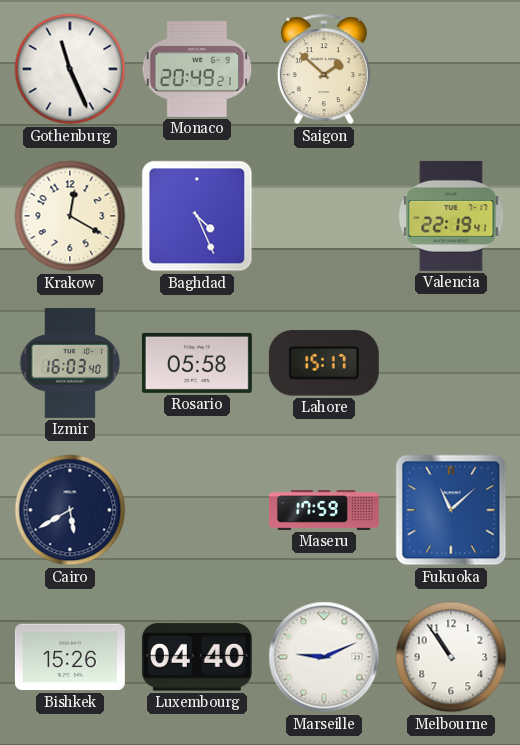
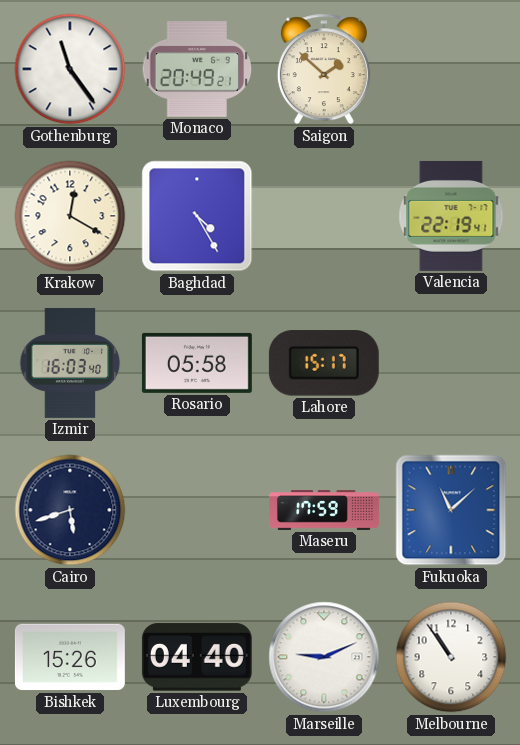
Gothenburg: 11:26 -> 11:24
Baghdad: 4:26 -> 4:25
Cairo: 5:40 -> 5:42
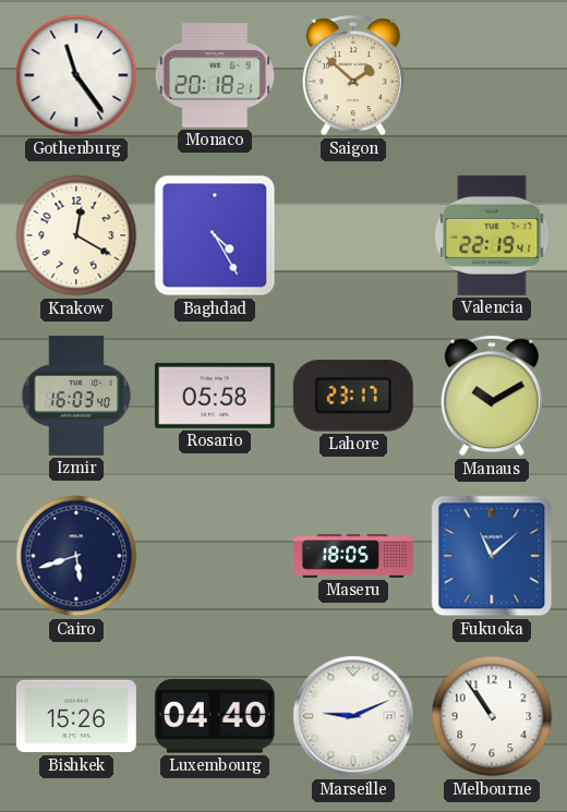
Monaco: 20:49 -> 20:18
Lahore: 15:17 -> 23:17
Manaus: none -> 10:10
Maseru: 17:59 -> 18:05
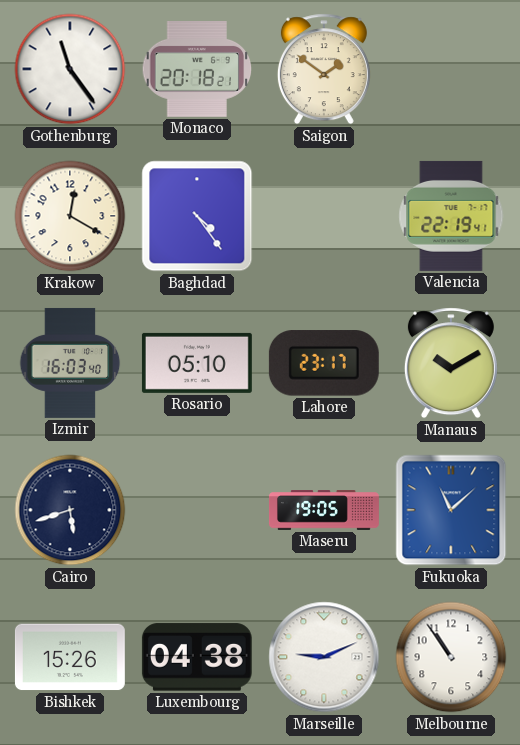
Saigon: 1:52 -> 1:51
Baghdad: 4:25 -> 4:24
Rosario: 05:58 -> 05:10
Maseru: 18:05 -> 19:05
Luxembourg: 04:40 -> 04:38
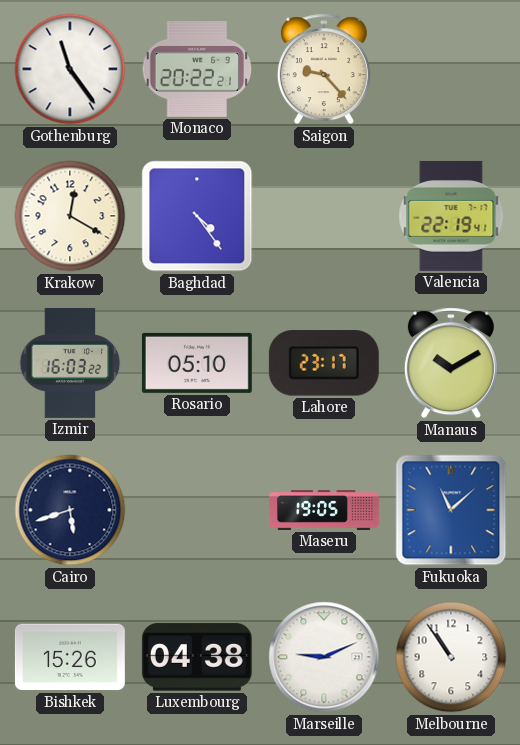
Monaco: 20:18 -> 20:22
Saigon: 1:51 -> 9:23
Izmir: 16:03:40 -> 16:03:22
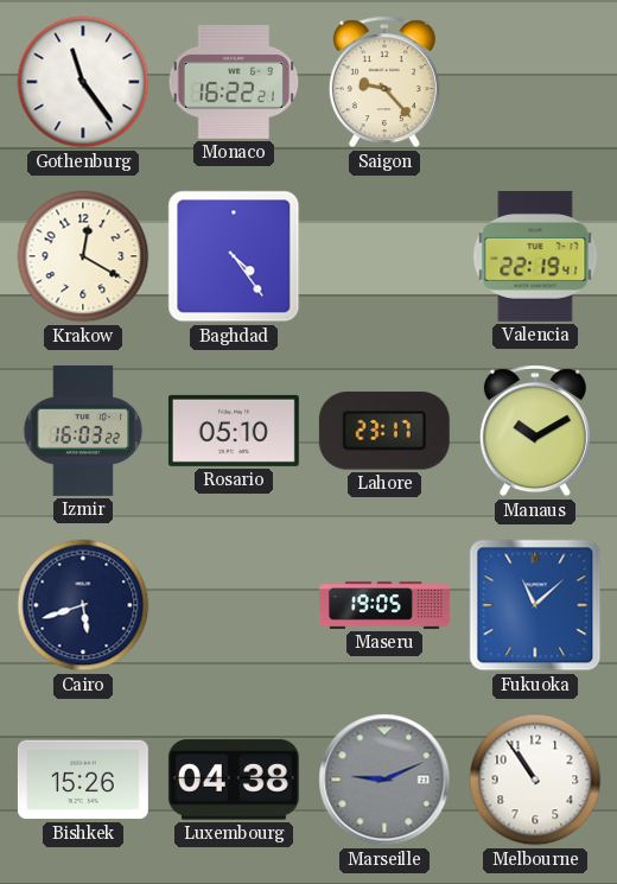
Monaco: 20:22 -> 16:22
Marseille dial: white -> grey
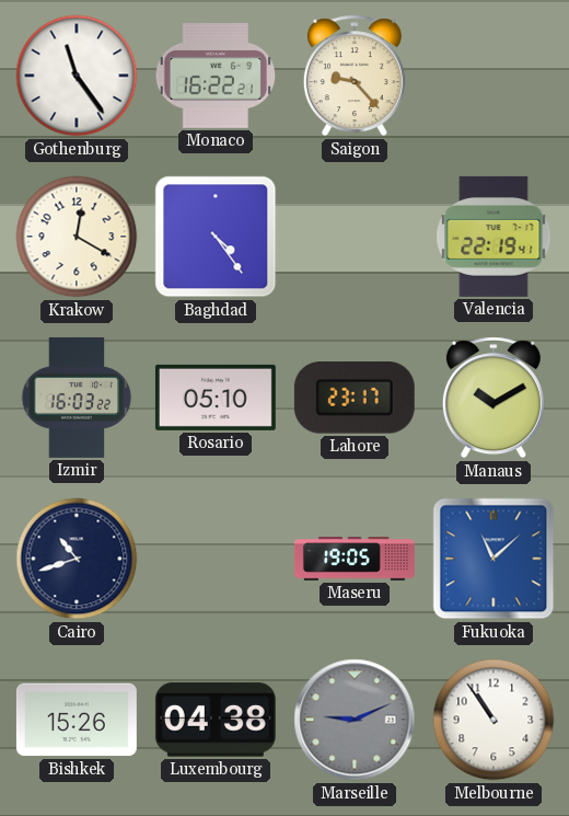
Cairo: 5:42 -> 10:42
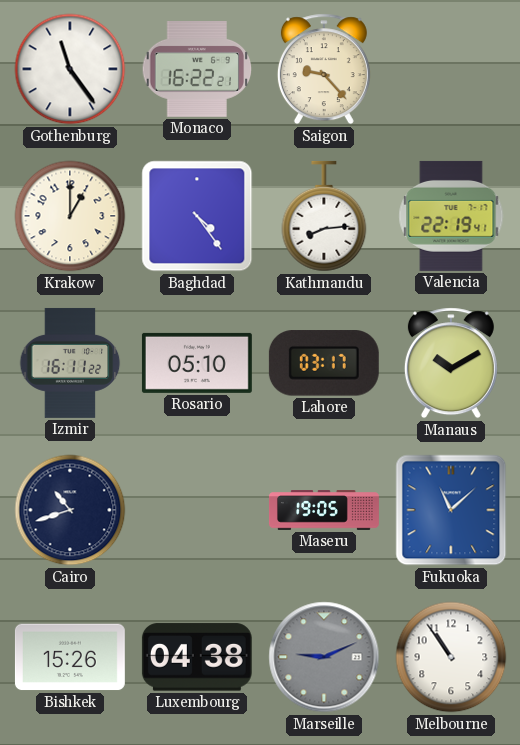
Krakow: 12:20 -> 1:00
Kathmandu: none -> 8:14
Izmir: 16:03 -> 16:11
Lahore: 23:17 -> 03:17
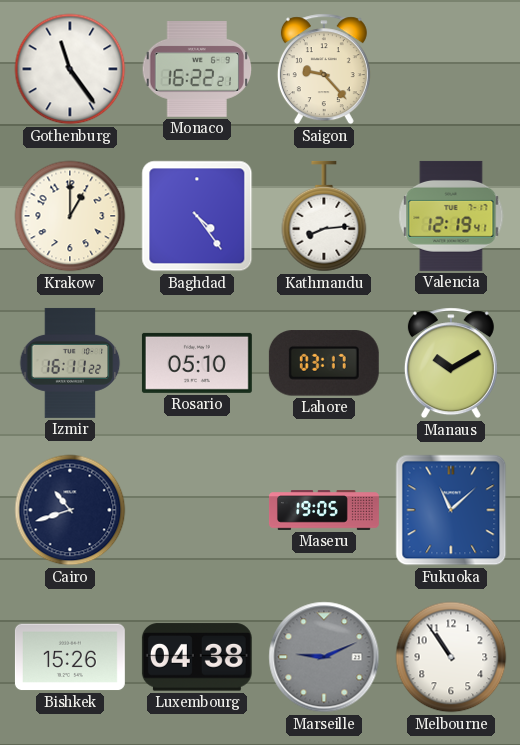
Valencia: 22:19 -> 12:19
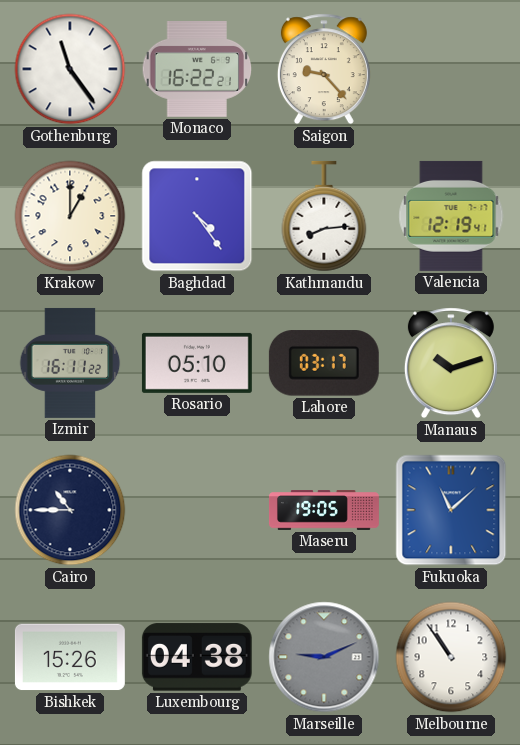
Manaus: 10:10 -> 10:12
Cairo: 10:42 -> 10:45
